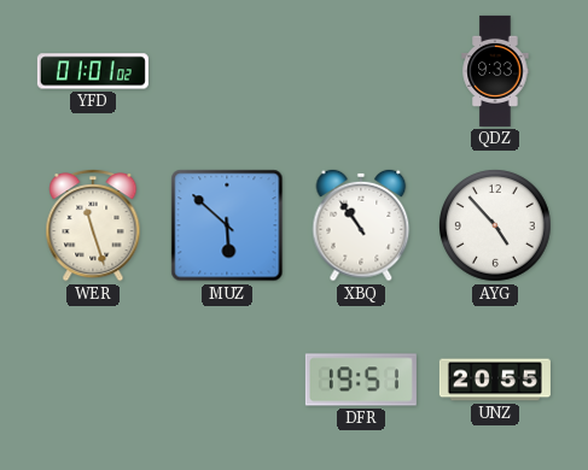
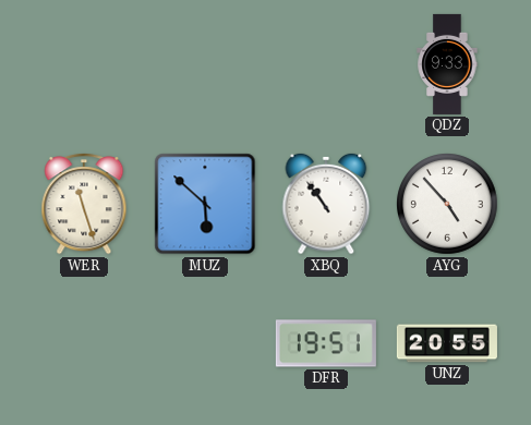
YFD: 01:01 -> none
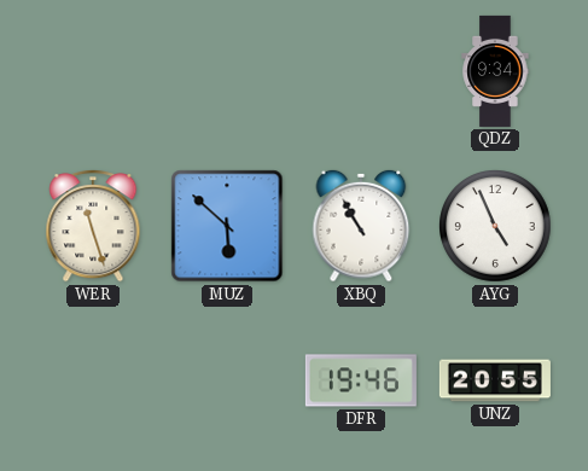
QDZ: 9:33 -> 9:34
XBQ: 10:54 -> 10:55
AYG: 4:53 -> 4:56
DFR: 19:51 -> 19:46
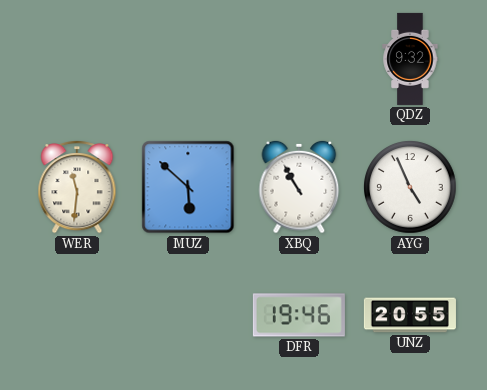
QDZ: 9:34 -> 9:32
WER: 11:27 -> 11:31
